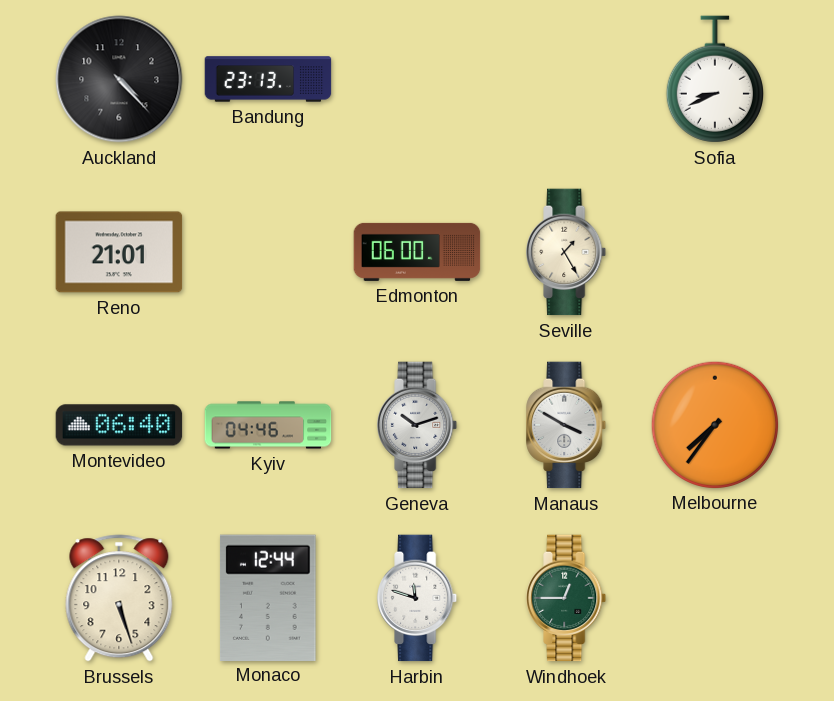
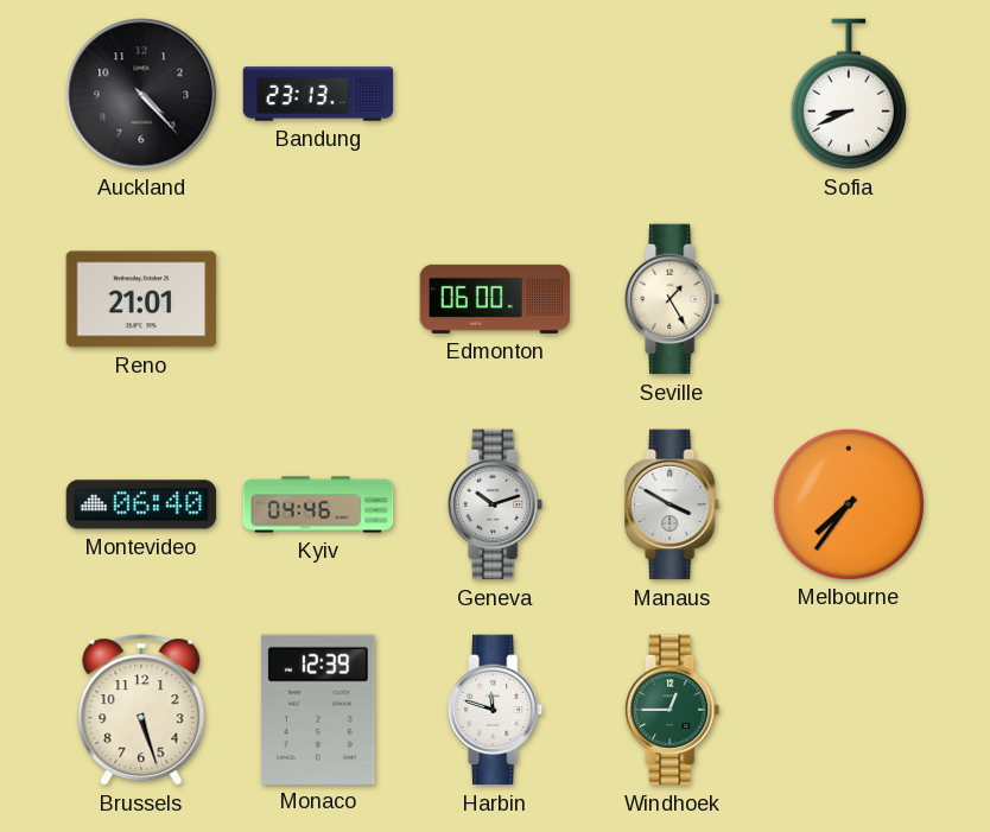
Monaco: 12:44 -> 12:39
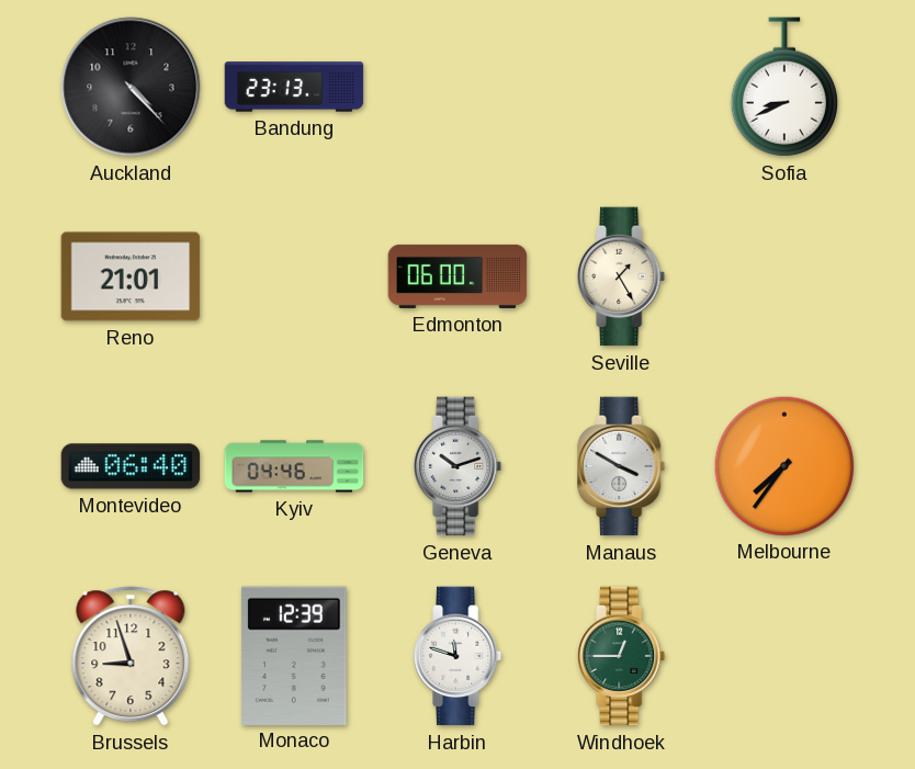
Brussels: 5:27 -> 8:57
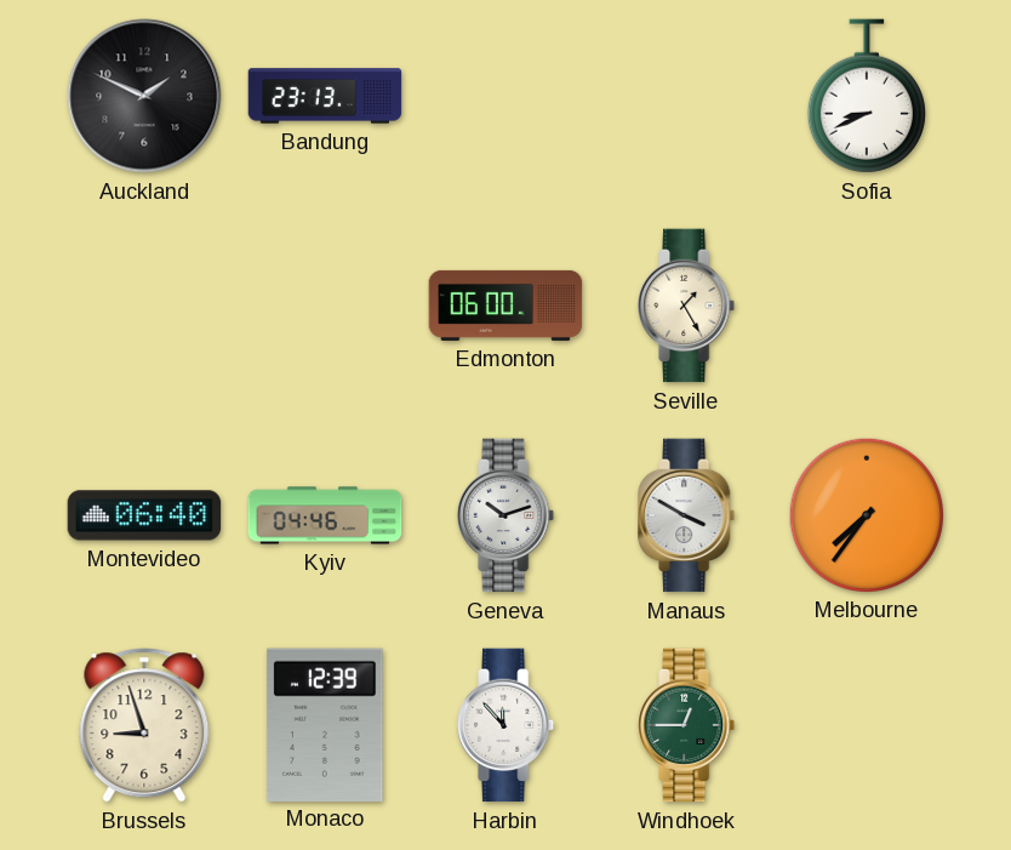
Auckland: 4:23 -> 1:49
Reno: 21:01 -> none
Harbin: 11:48 -> 11:53
